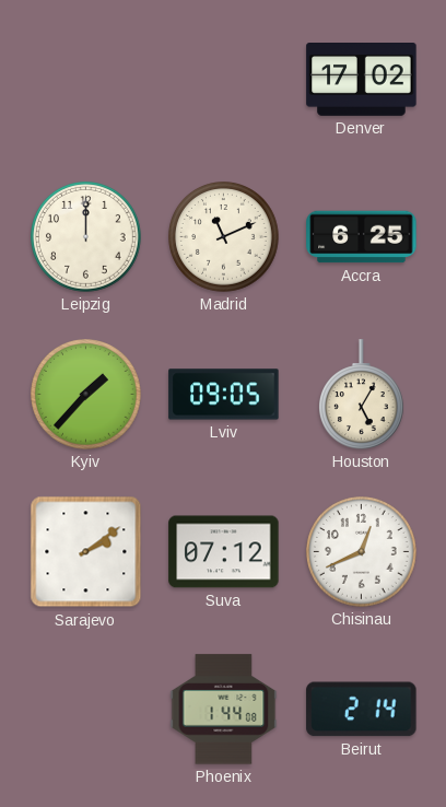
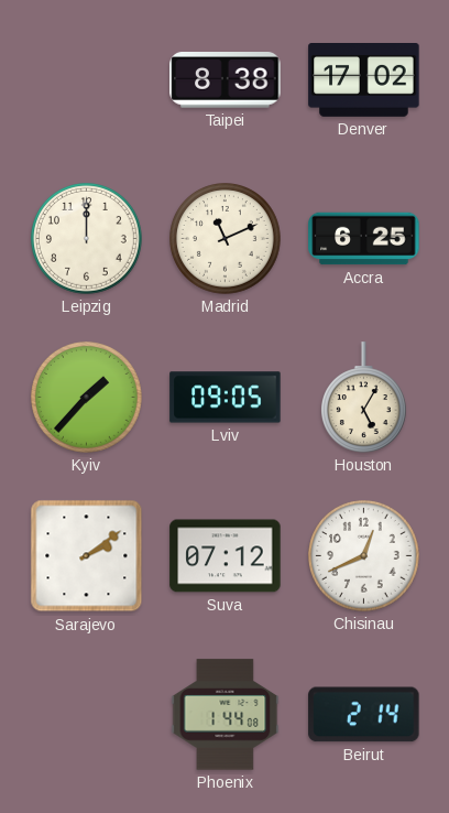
Taipei: none -> 8:38
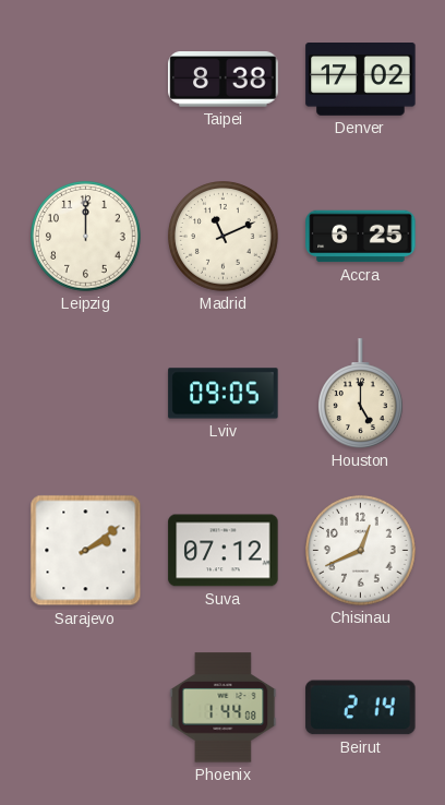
Kyiv: 1:37 -> none
Houston: 5:05 -> 5:00
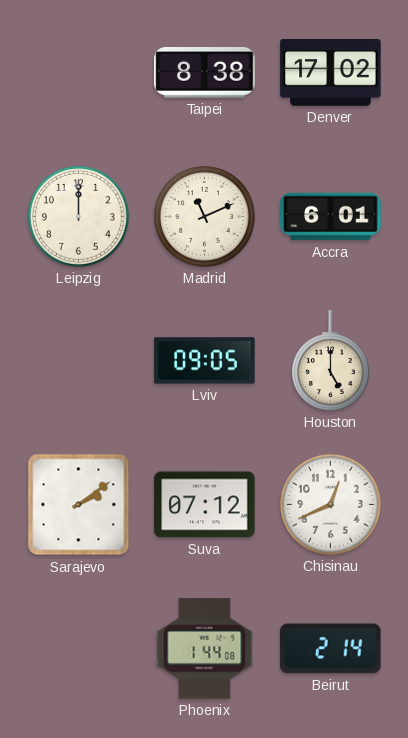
Accra: 6:25 -> 6:01
